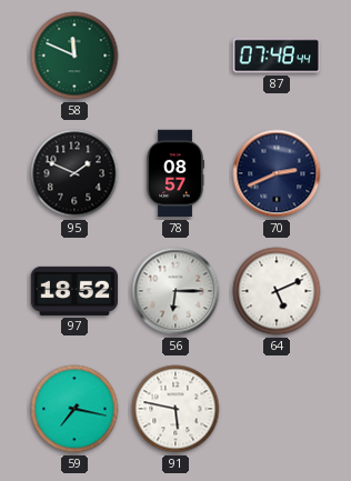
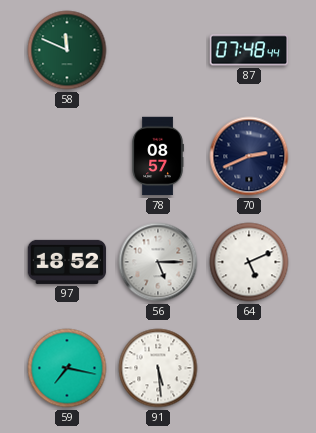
95: 1:49 -> none
56: 6:15 -> 5:15
91: 5:47 -> 5:29
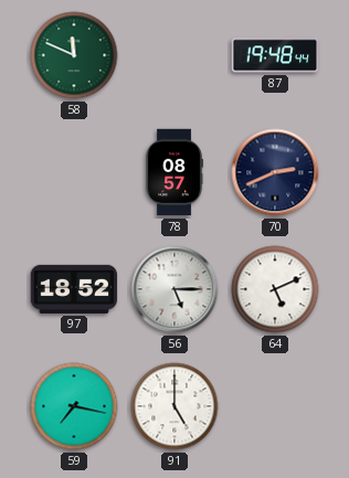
87: 07:48 -> 19:48
91: 5:29 -> 5:00
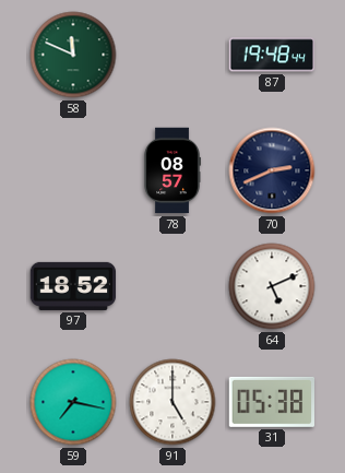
56: 5:15 -> none
31: none -> 05:38
